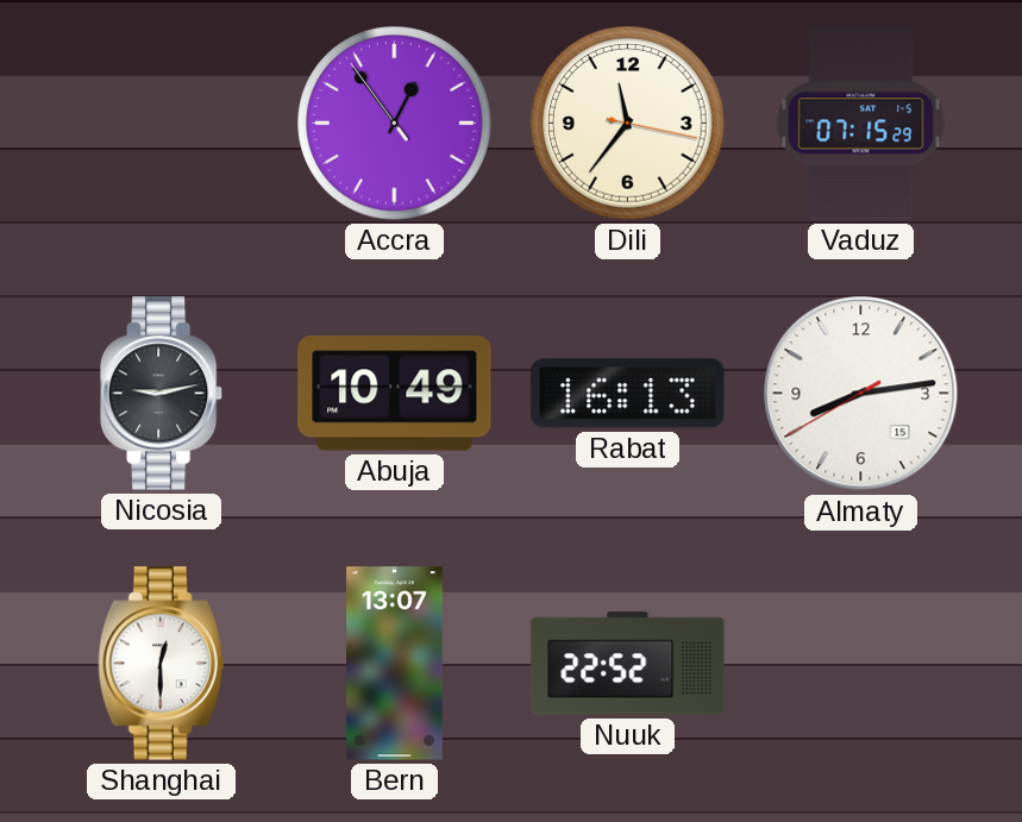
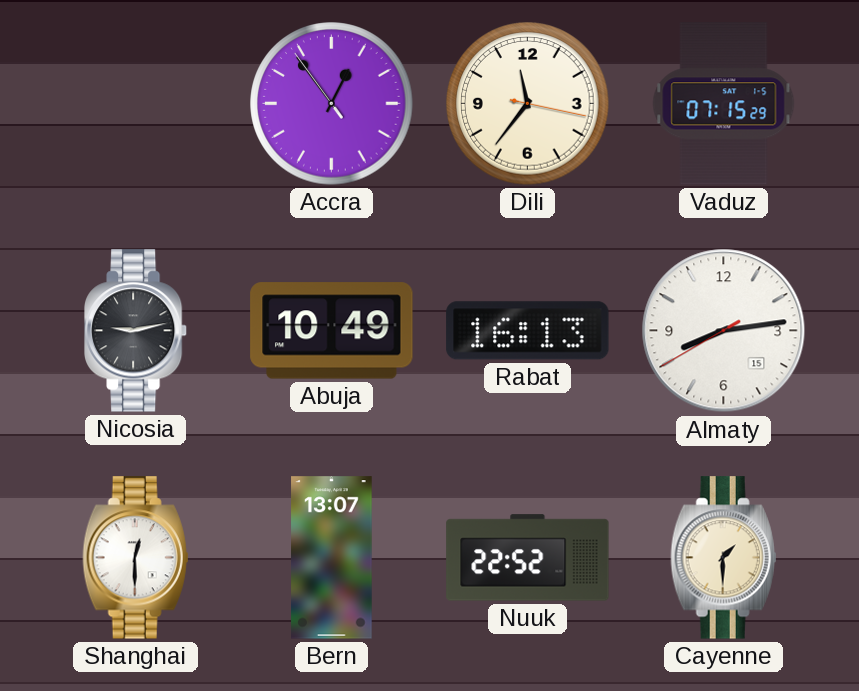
Cayenne: none -> 1:30
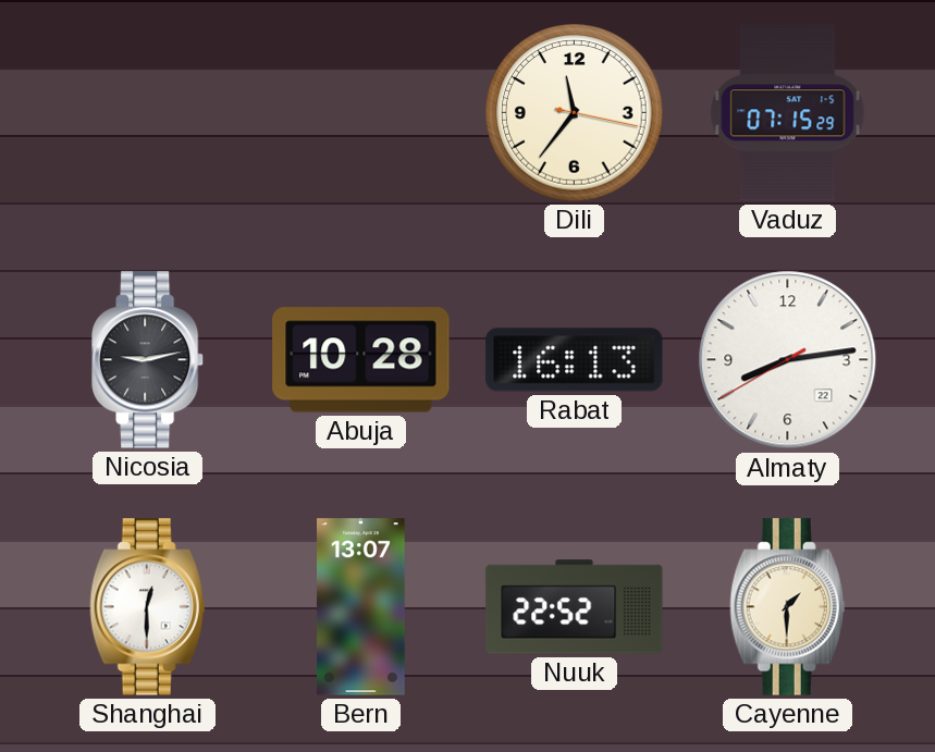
Accra: 12:53 -> none
Abuja: 10:49 -> 10:28
Almaty date: 15 -> 22
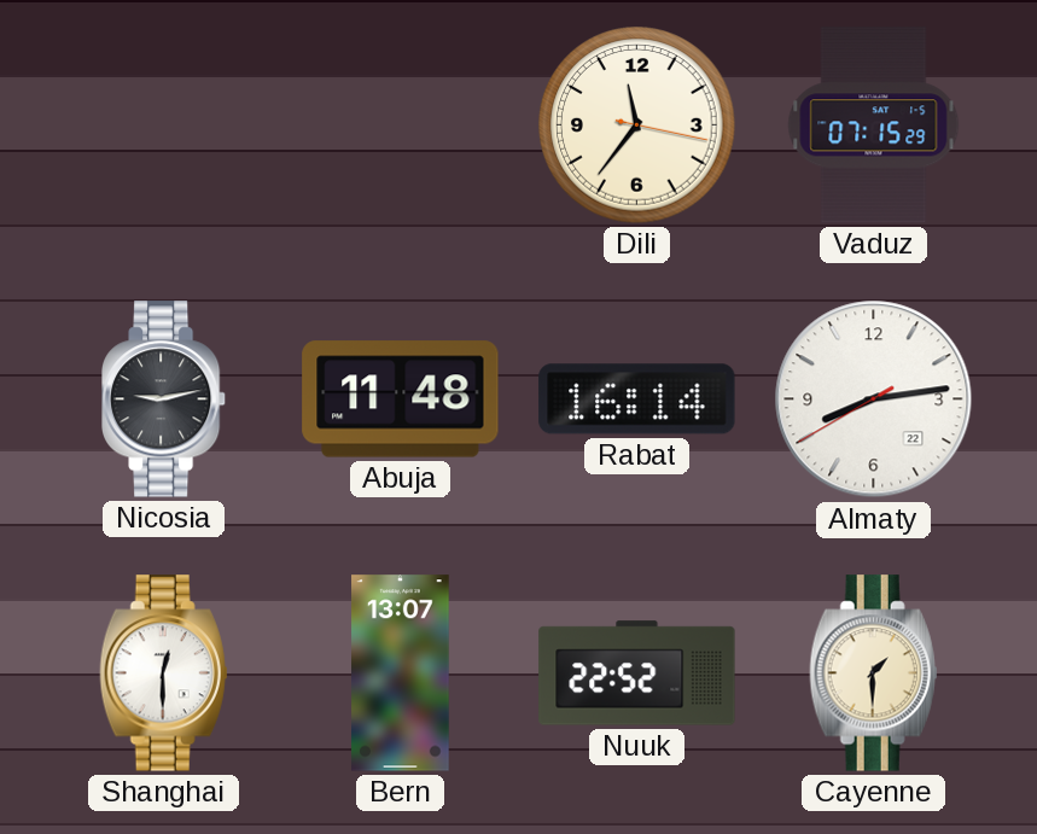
Abuja: 10:28 -> 11:48
Rabat: 16:13 -> 16:14
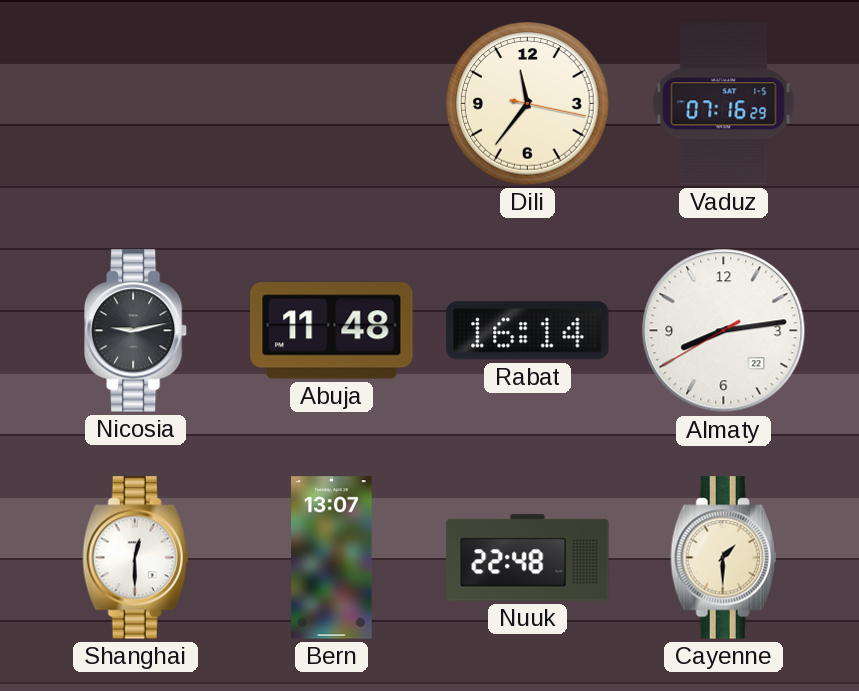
Vaduz: 07:15 -> 07:16
Nuuk: 22:52 -> 22:48
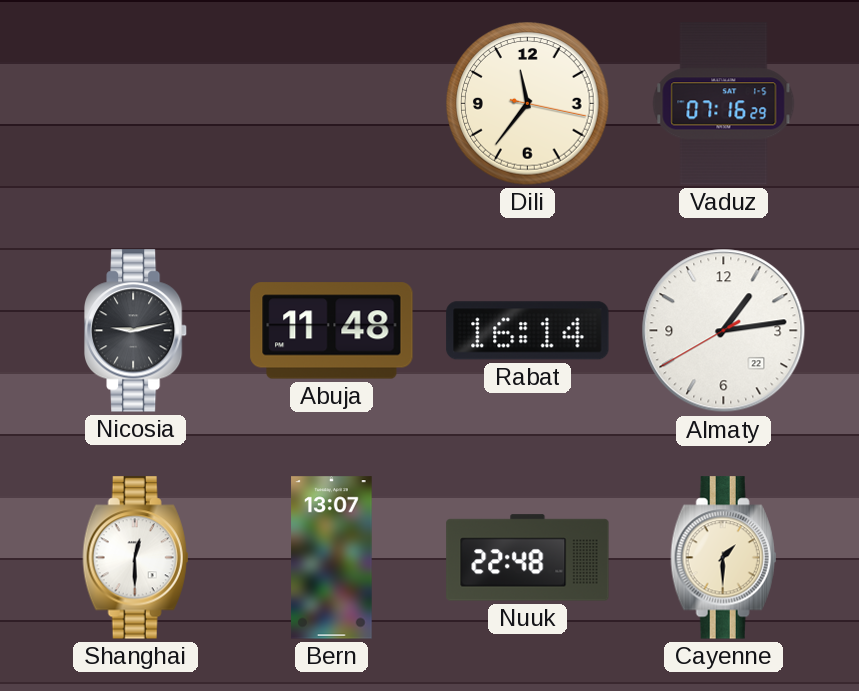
Almaty: 8:13 -> 1:13
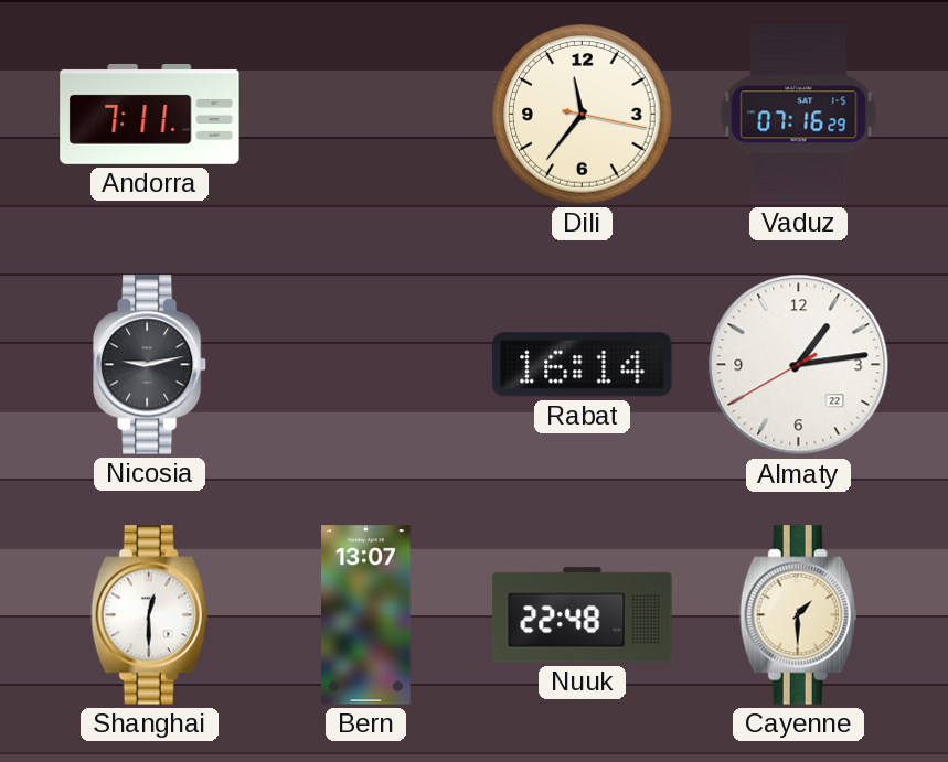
Andorra: none -> 7:11
Abuja: 11:48 -> none
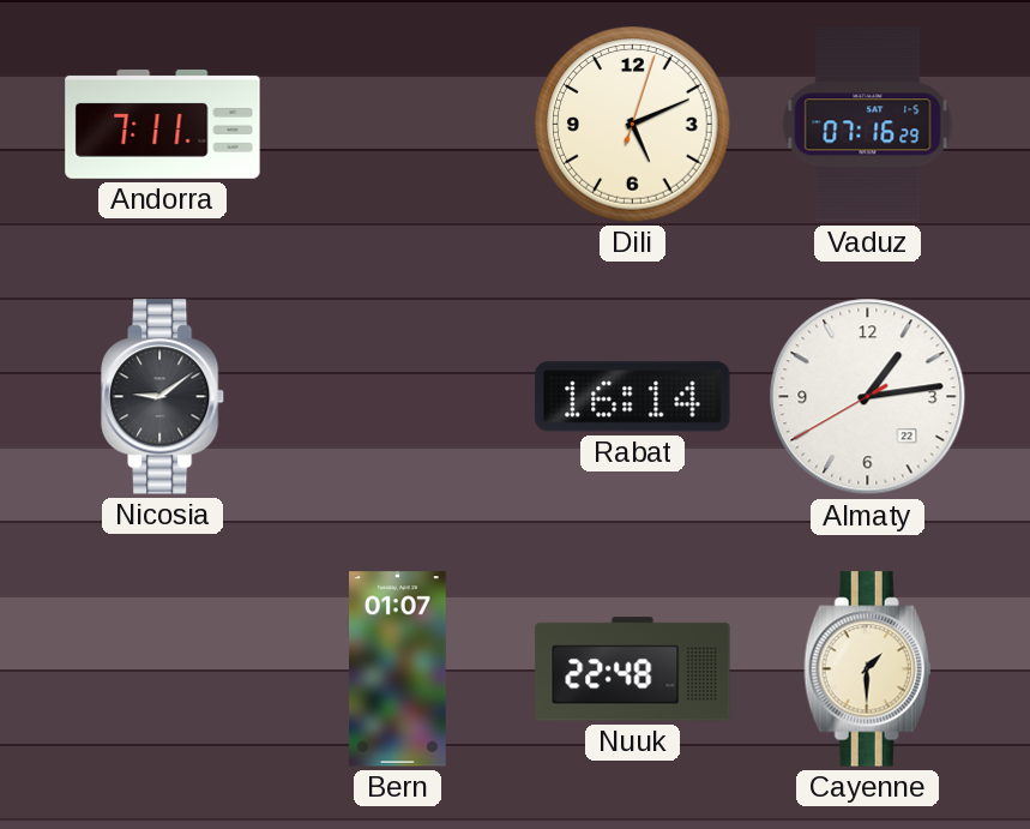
Dili: 11:36 -> 5:11
Nicosia: 9:13 -> 9:09
Shanghai: 12:30 -> none
Bern: 13:07 -> 01:07
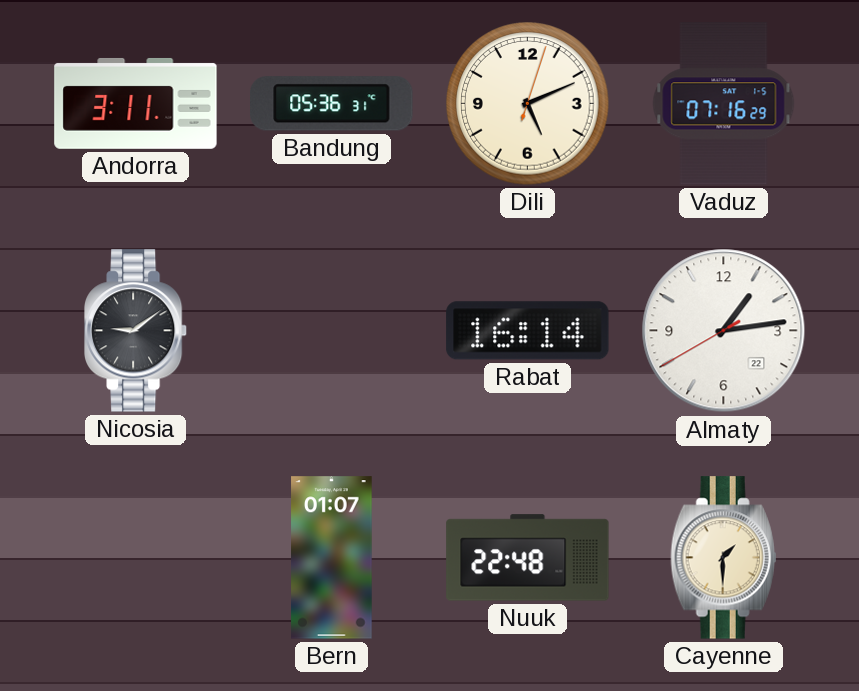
Andorra: 7:11 -> 3:11
Bandung: none -> 05:36
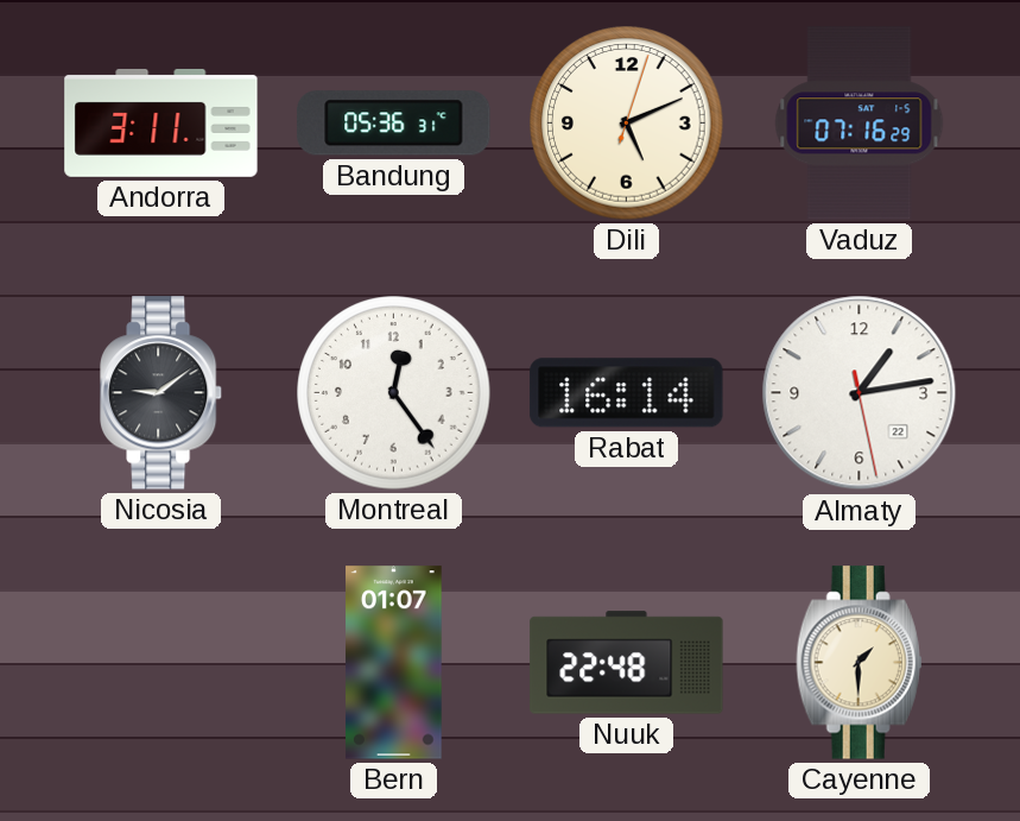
Montreal: none -> 12:24
Almaty: 1:13:40 -> 1:13:28
